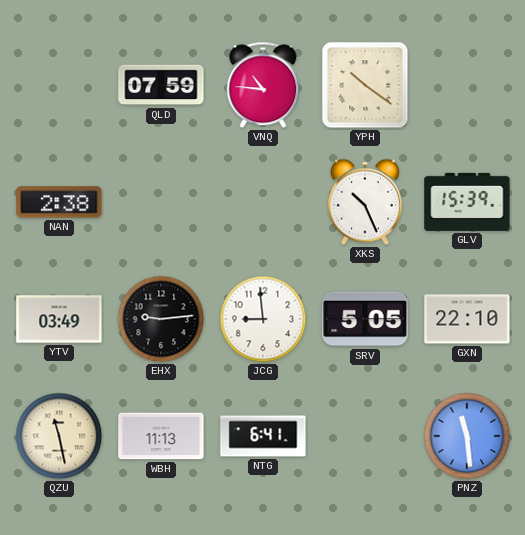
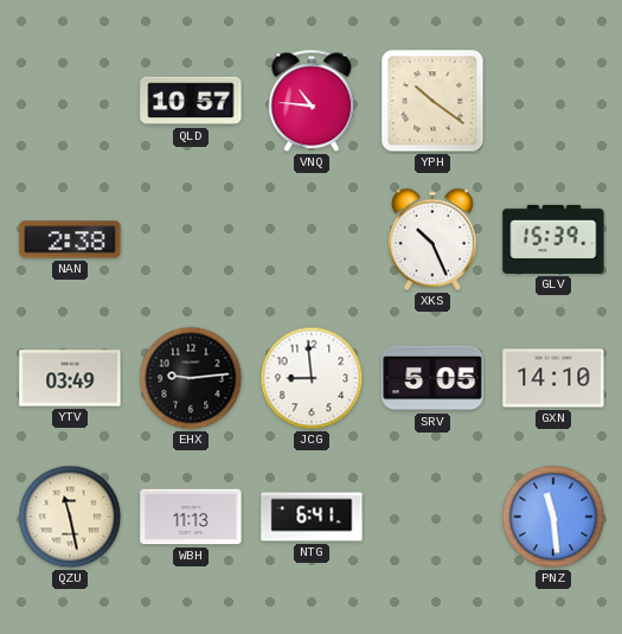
QLD: 07:59 -> 10:57
GXN: 22:10 -> 14:10
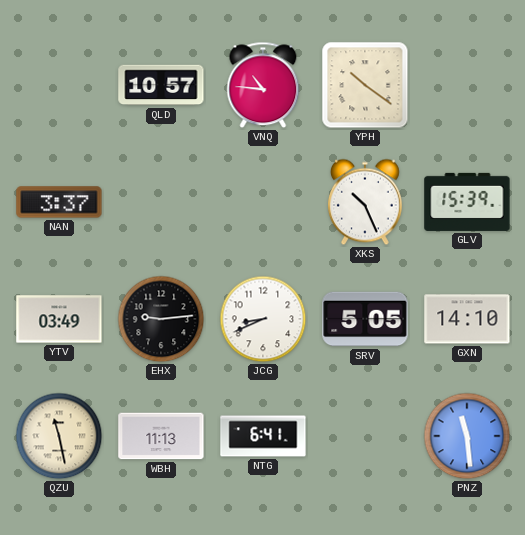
NAN: 2:38 -> 3:37
JCG: 8:59 -> 8:41
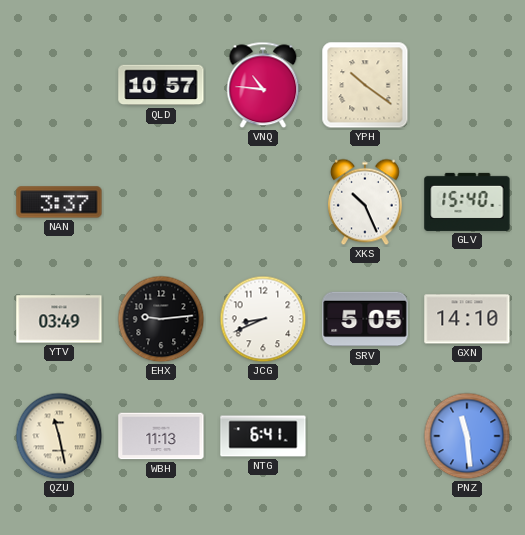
GLV: 15:39 -> 15:40
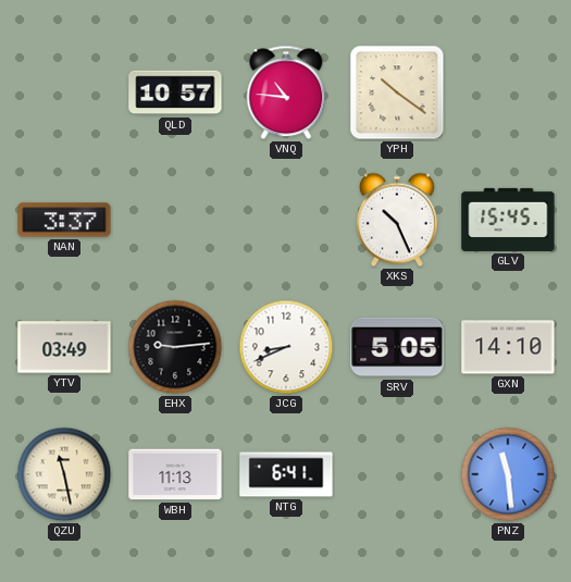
GLV: 15:40 -> 15:45
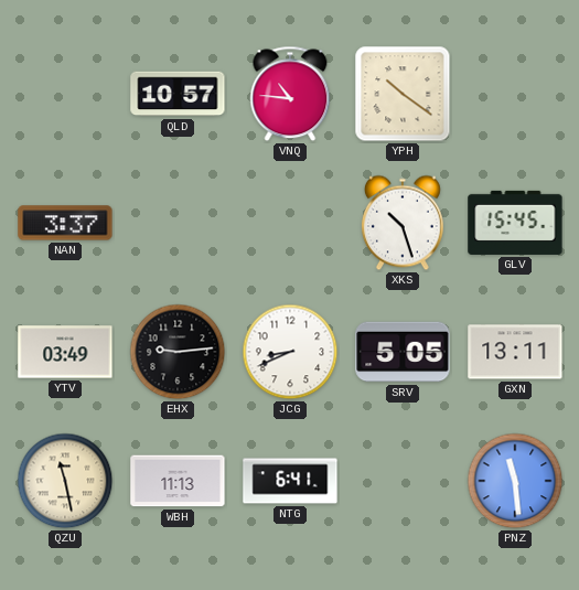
XKS: 10:26 -> 10:27
GXN: 14:10 -> 13:11
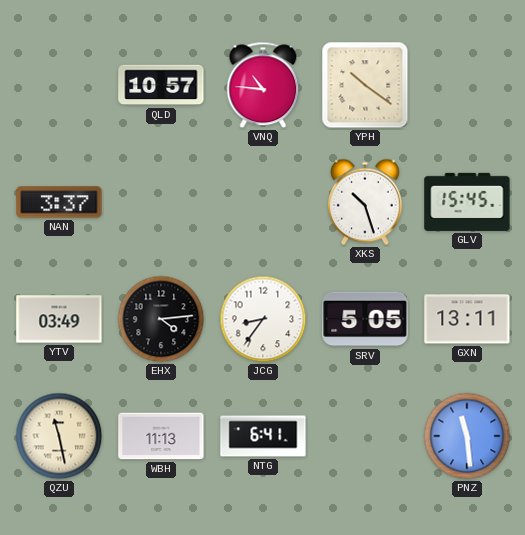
EHX: 9:14 -> 4:14
JCG: 8:41 -> 8:36
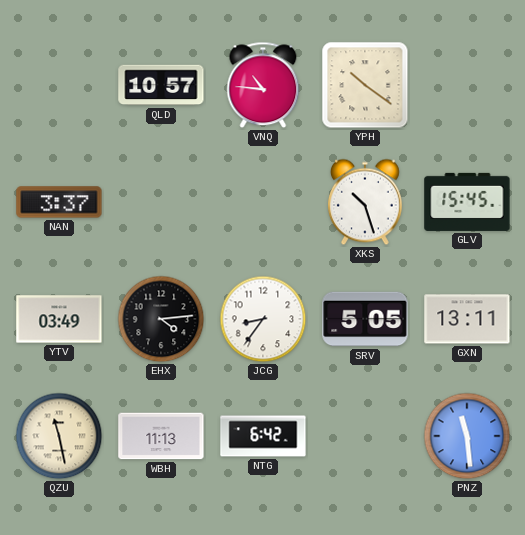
NTG: 6:41 -> 6:42
